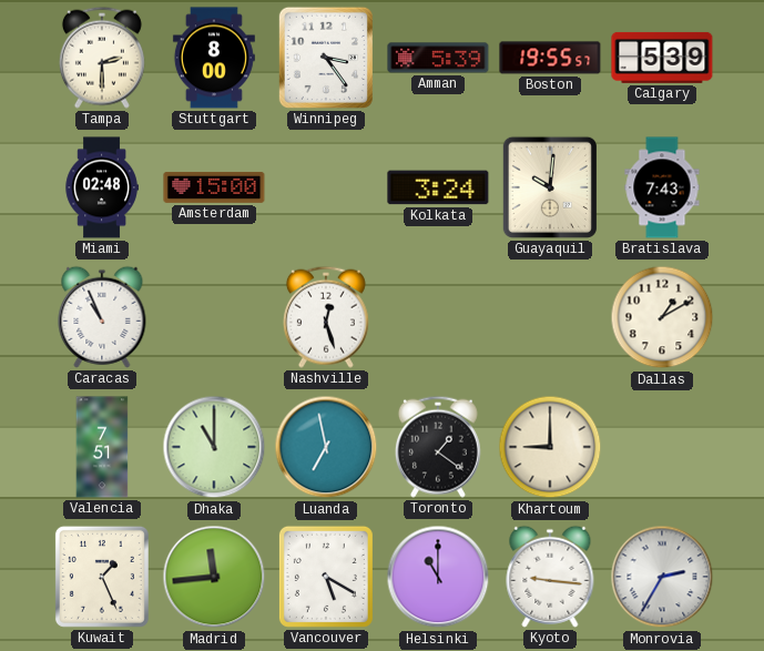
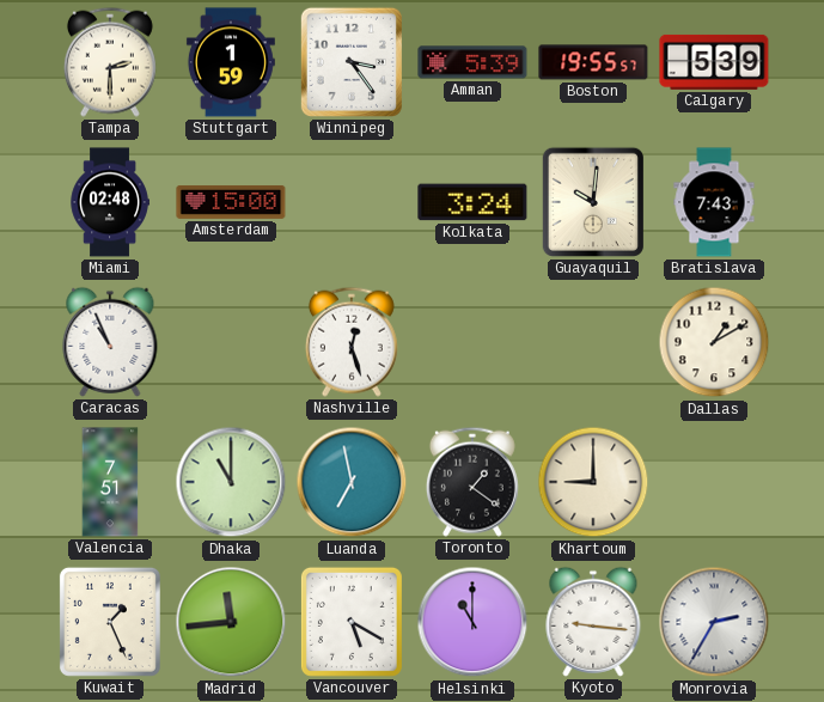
Stuttgart: 8:00 -> 1:59
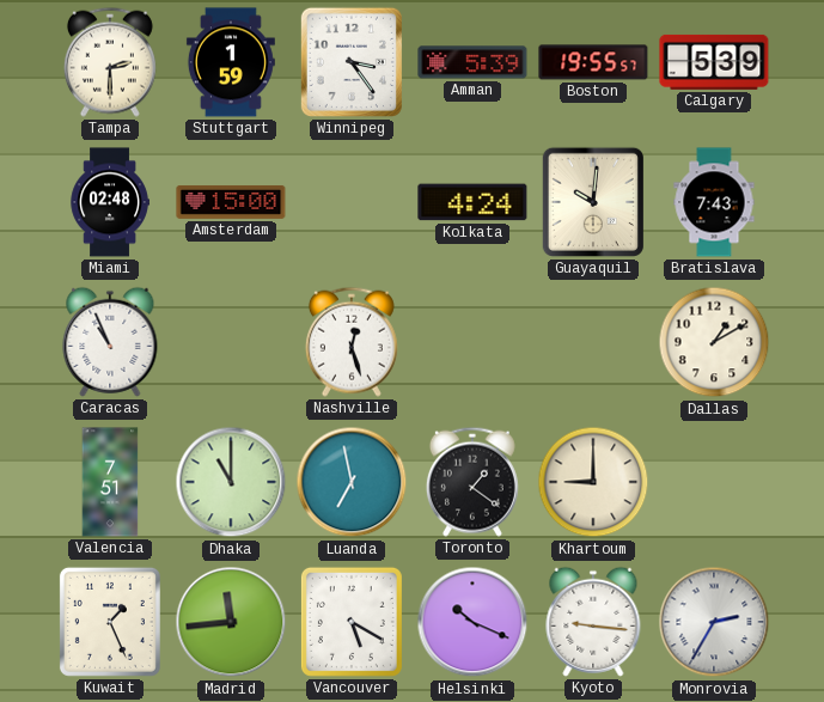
Kolkata: 3:24 -> 4:24
Helsinki: 11:00 -> 10:19
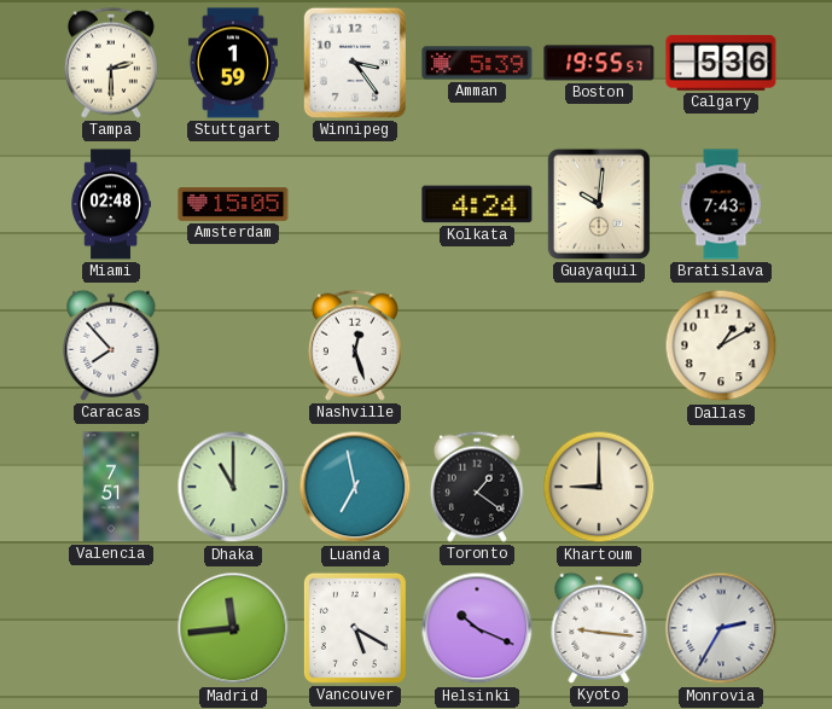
Calgary: 5:39 -> 5:36
Amsterdam: 15:00 -> 15:05
Caracas: 10:56 -> 7:53
Kuwait: 1:26 -> none
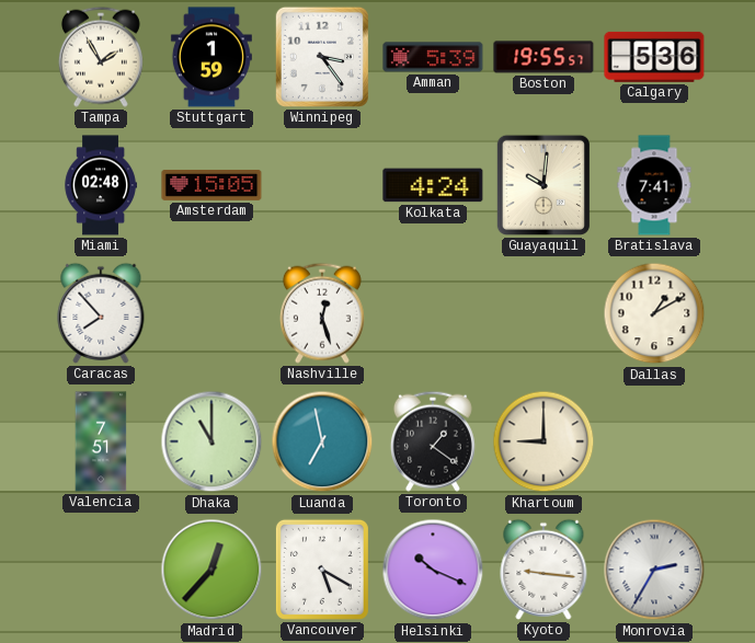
Tampa: 2:30 -> 1:55
Bratislava: 7:43 -> 7:41
Madrid: 11:44 -> 12:37
